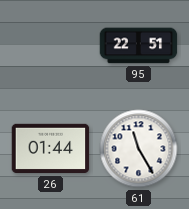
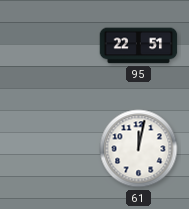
26: 01:44 -> none
61: 11:25 -> 12:02
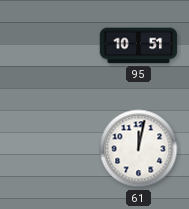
95: 22:51 -> 10:51
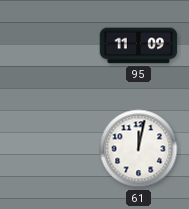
95: 10:51 -> 11:09
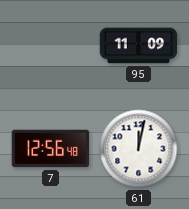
7: none -> 12:56
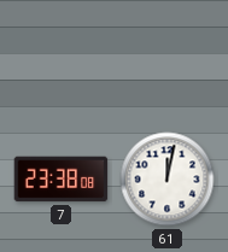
95: 11:09 -> none
7: 12:56 -> 23:38
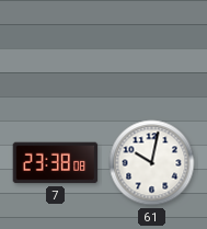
61: 12:02 -> 10:02
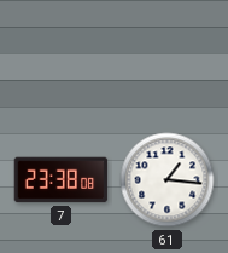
61: 10:02 -> 1:16
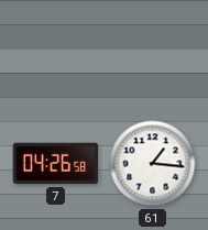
7: 23:38 -> 04:26
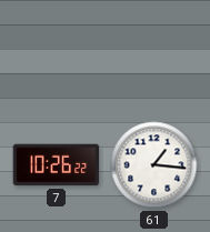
7: 04:26 -> 10:26
